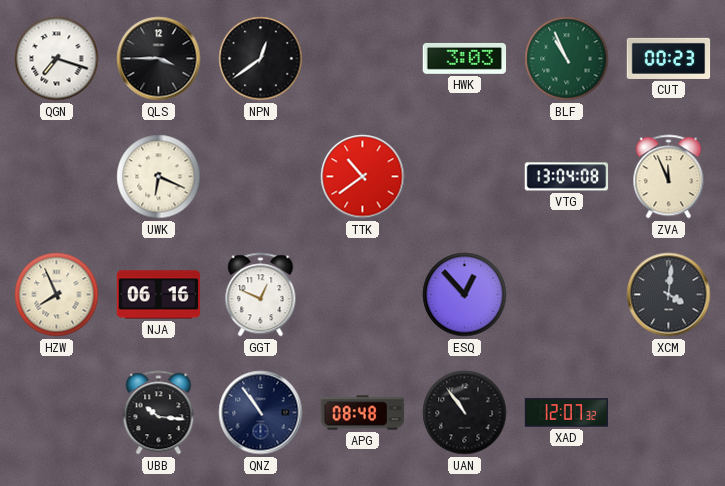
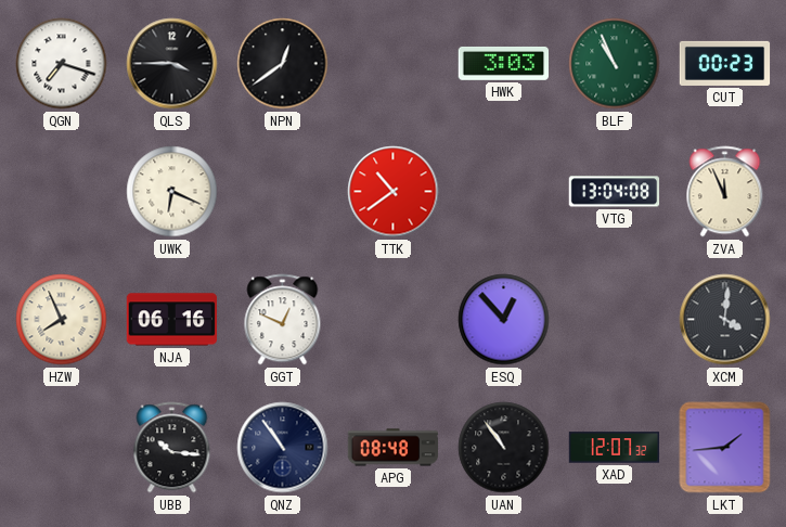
LKT: none -> 1:44
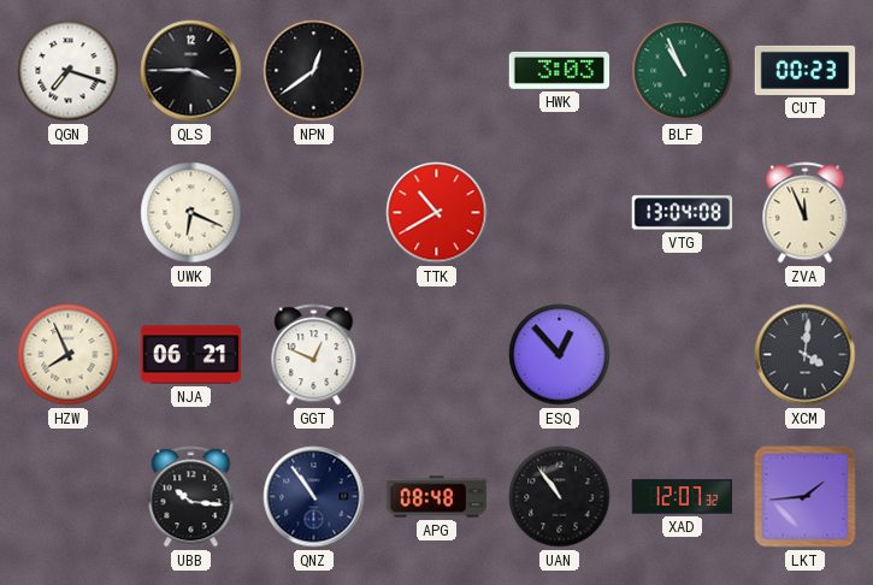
TTK: 10:39 -> 10:40
NJA: 06:16 -> 06:21
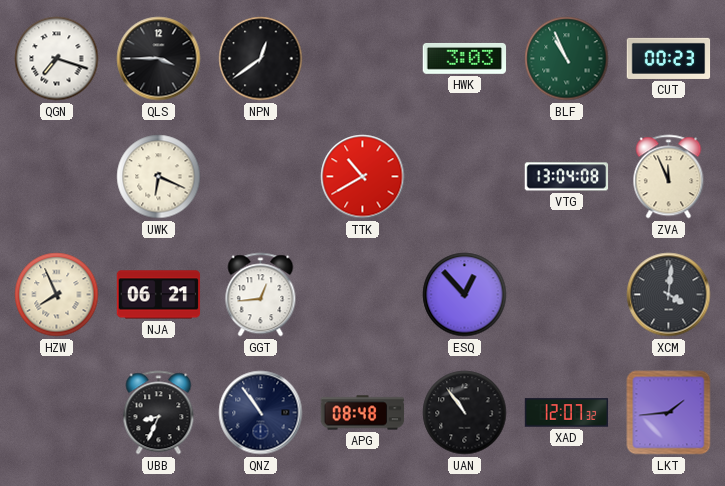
GGT: 12:49 -> 12:44
UBB: 10:16 -> 8:34
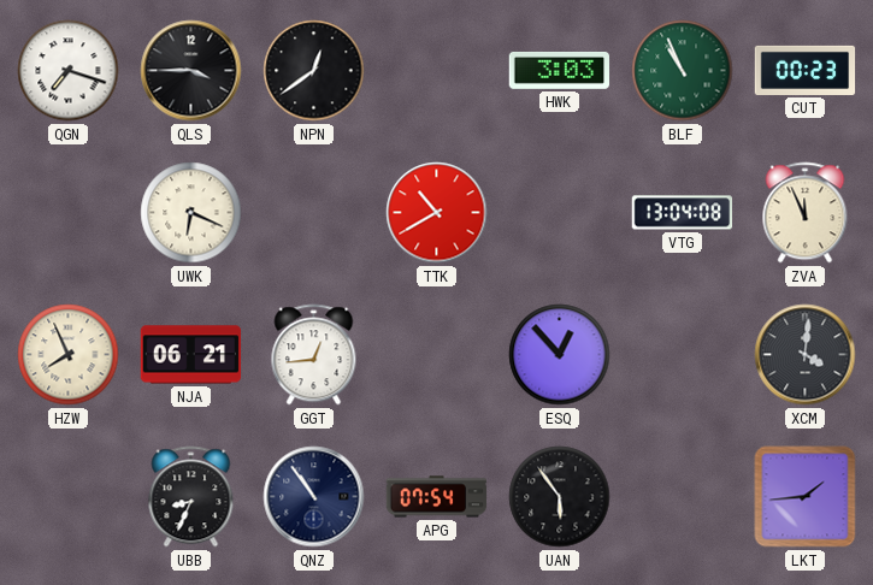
APG: 08:48 -> 07:54
UAN: 10:54 -> 5:54
XAD: 12:07 -> none
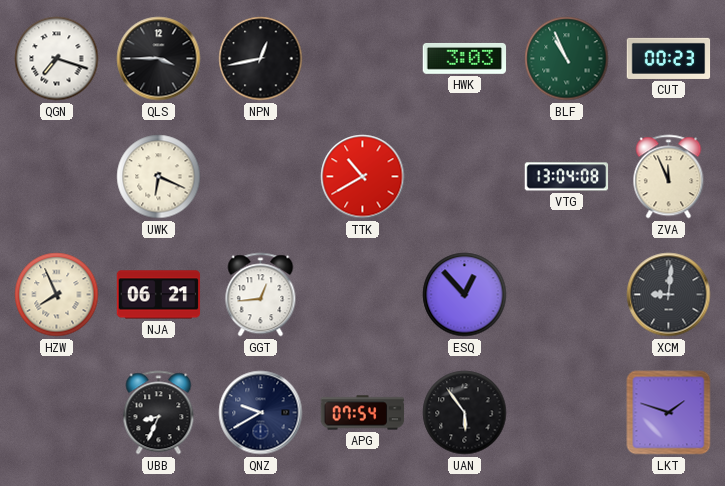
NPN: 12:39 -> 12:43
XCM: 4:01 -> 9:01
QNZ: 10:54 -> 9:40
LKT: 1:44 -> 1:48
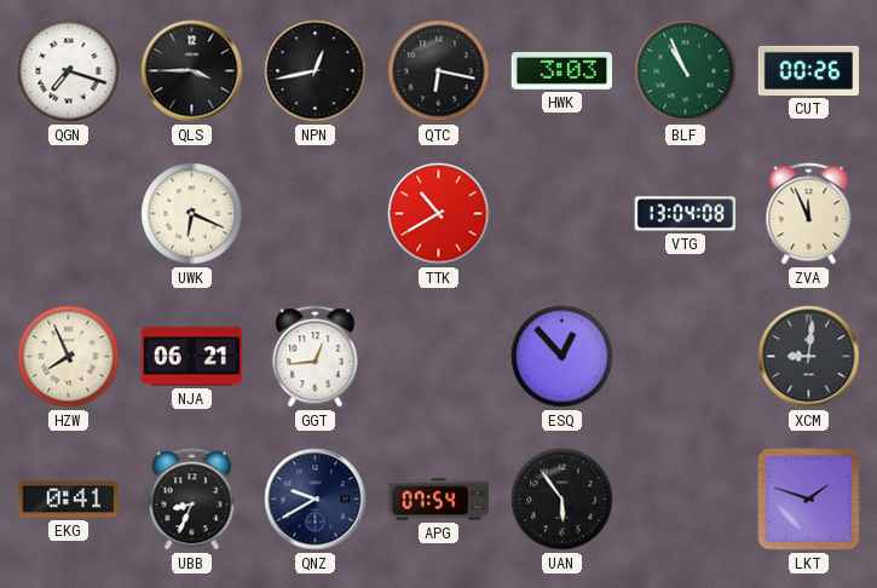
QTC: none -> 6:17
CUT: 00:23 -> 00:26
EKG: none -> 0:41
